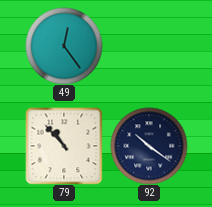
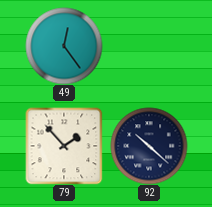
79: 10:53 -> 1:53
92: 10:21 -> 10:22
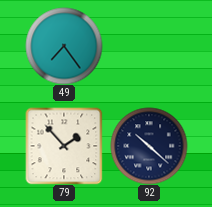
49: 12:24 -> 7:24
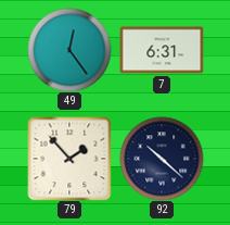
49: 7:24 -> 12:24
7: none -> 6:31
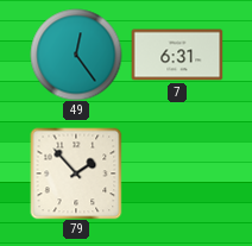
92: 10:22 -> none
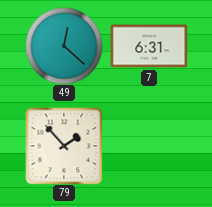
49: 12:24 -> 12:22
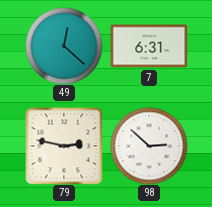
79: 1:53 -> 2:47
98: none -> 2:52
